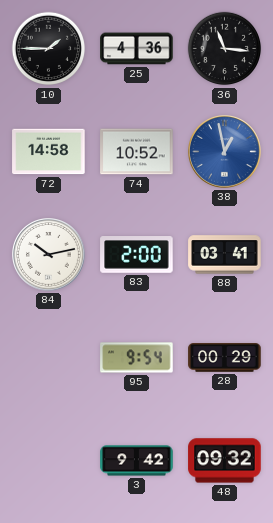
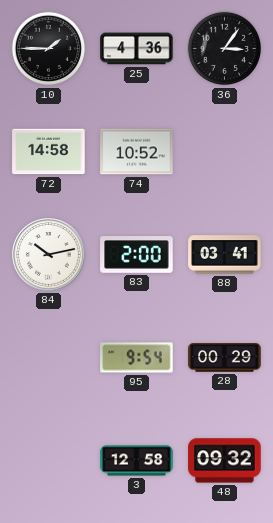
36: 11:16 -> 3:06
38: 12:58 -> none
3: 9:42 -> 12:58
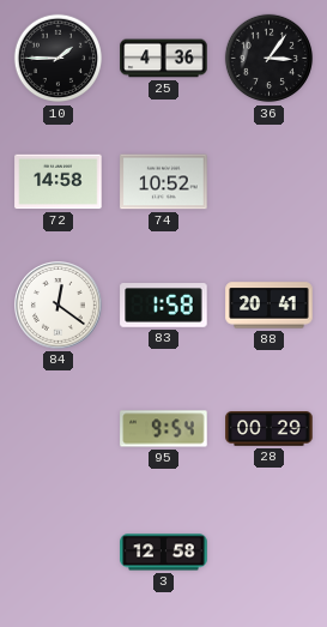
84: 10:13 -> 12:21
83: 2:00 -> 1:58
88: 03:41 -> 20:41
48: 09:32 -> none
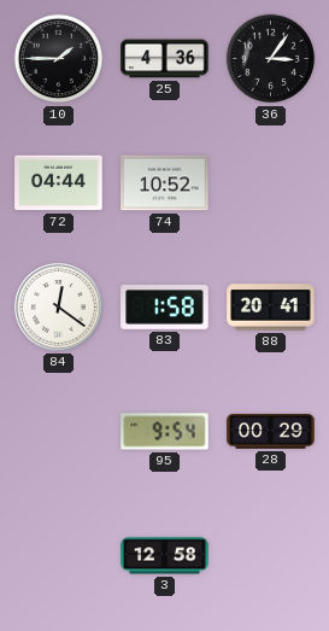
72: 14:58 -> 04:44
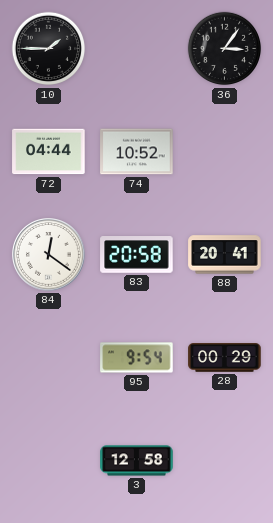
25: 4:36 -> none
83: 1:58 -> 20:58
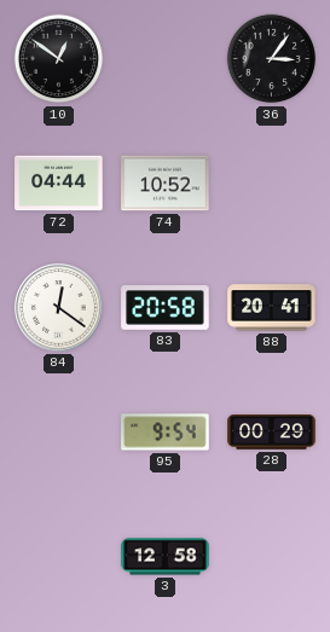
10: 1:45 -> 12:51
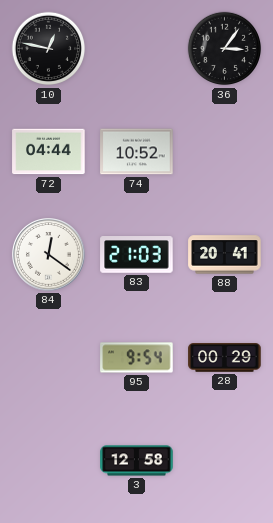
10: 12:51 -> 12:47
83: 20:58 -> 21:03
